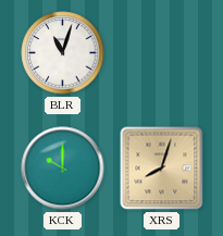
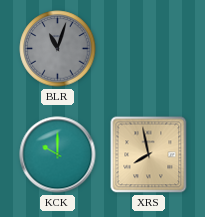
BLR dial: white -> grey
XRS: 8:03 -> 7:58
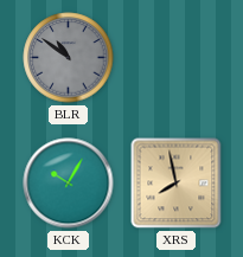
BLR: 11:03 -> 10:51
KCK: 10:00 -> 10:05
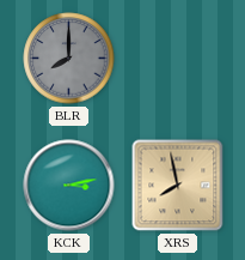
BLR: 10:51 -> 8:00
KCK: 10:05 -> 3:13
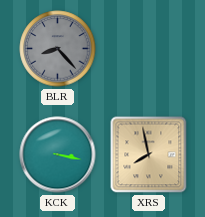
BLR: 8:00 -> 8:23
KCK: 3:13 -> 3:17
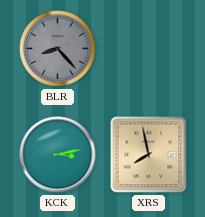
KCK: 3:17 -> 3:13
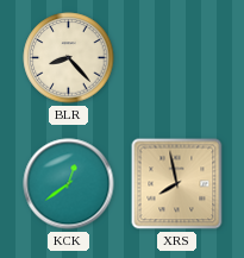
BLR dial: grey -> cream
KCK: 3:13 -> 12:39
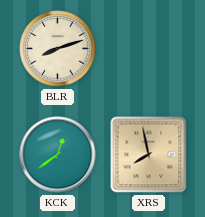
BLR: 8:23 -> 8:12
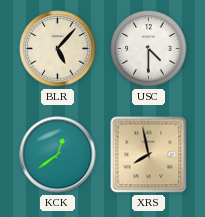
BLR: 8:12 -> 5:07
USC: none -> 4:30
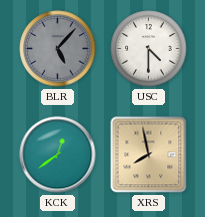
BLR dial: cream -> grey
